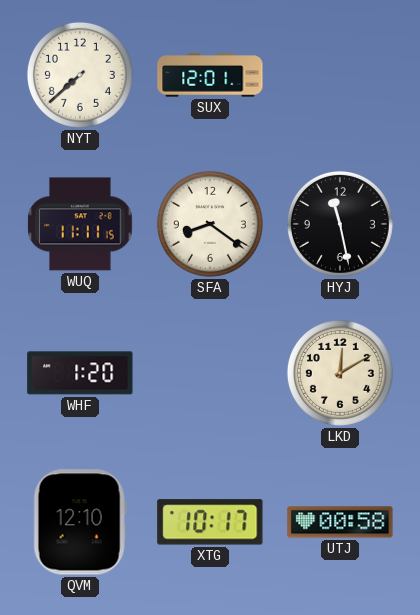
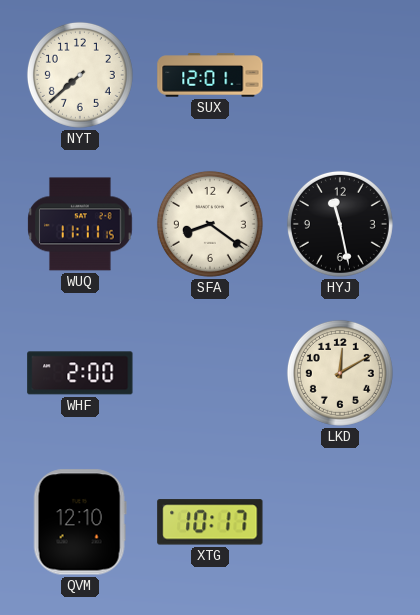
WHF: 1:20 -> 2:00
UTJ: 00:58 -> none
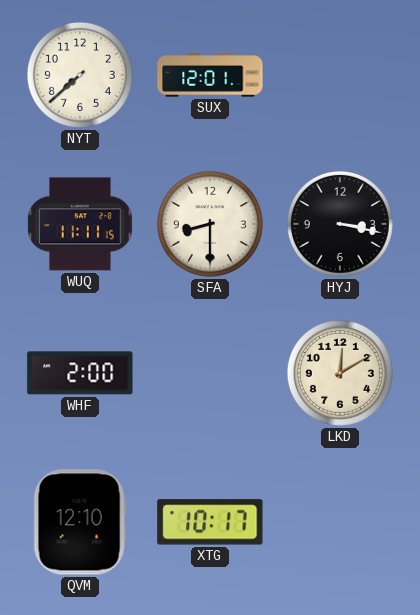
SFA: 8:21 -> 8:30
HYJ: 11:28 -> 3:17
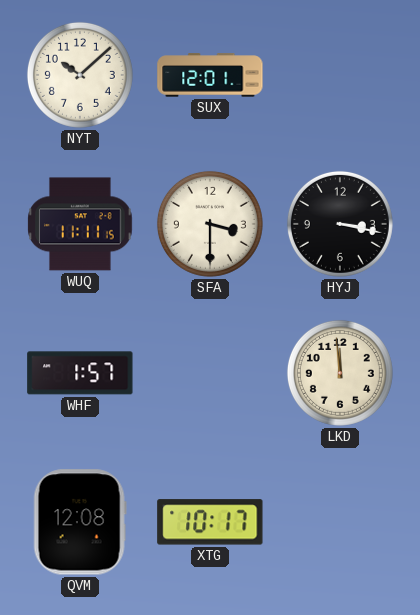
NYT: 7:38 -> 10:08
SFA: 8:30 -> 3:30
WHF: 2:00 -> 1:57
LKD: 12:10 -> 11:59
QVM: 12:10 -> 12:08
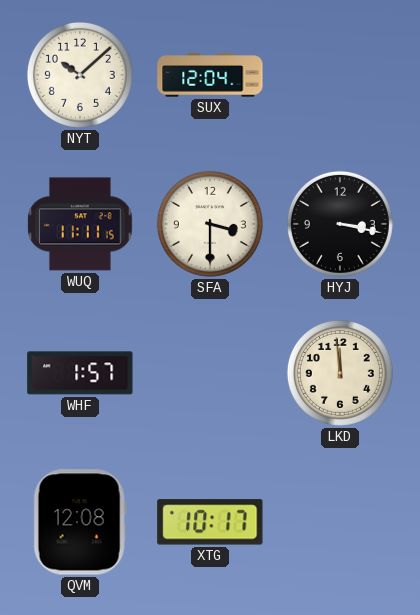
SUX: 12:01 -> 12:04
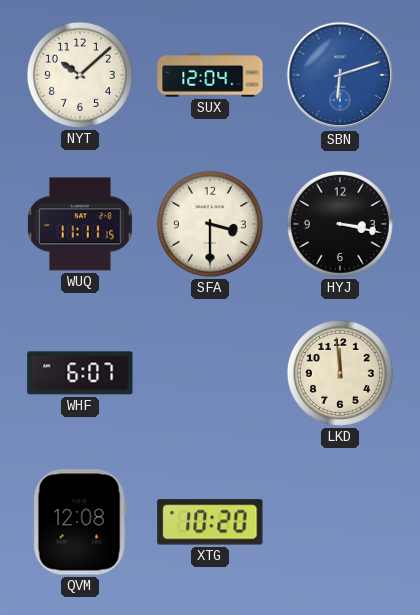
SBN: none -> 6:12
WHF: 1:57 -> 6:07
XTG: 10:17 -> 10:20
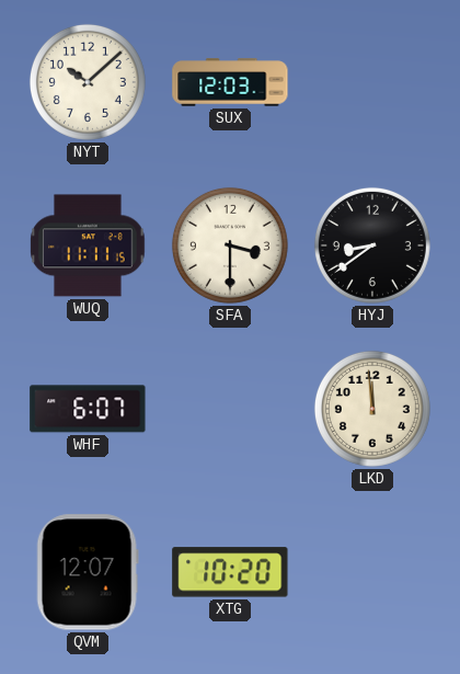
SUX: 12:04 -> 12:03
SBN: 6:12 -> none
HYJ: 3:17 -> 8:39
QVM: 12:08 -> 12:07
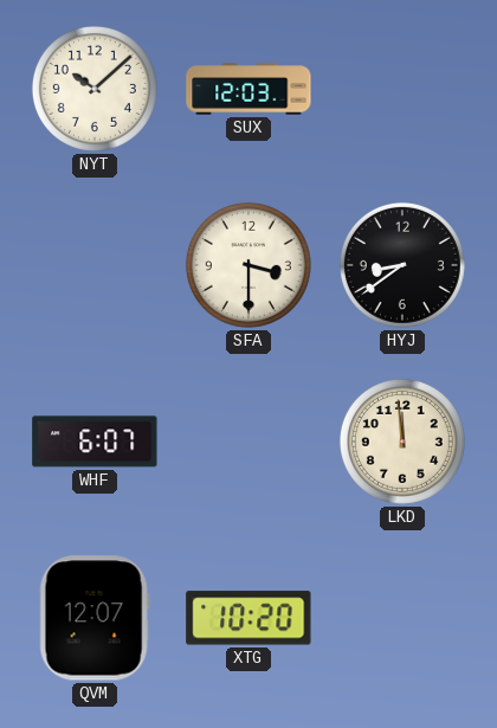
WUQ: 11:11 -> none
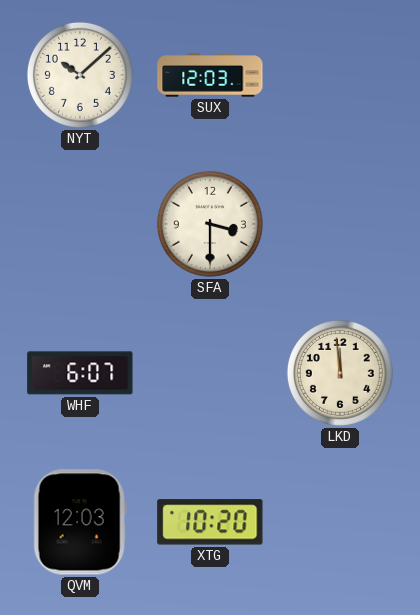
HYJ: 8:39 -> none
QVM: 12:07 -> 12:03
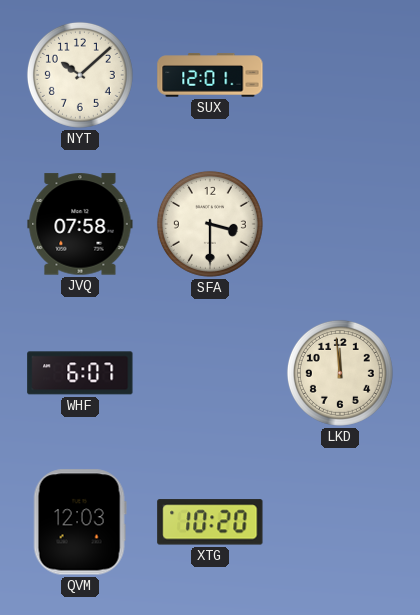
SUX: 12:03 -> 12:01
JVQ: none -> 07:58
